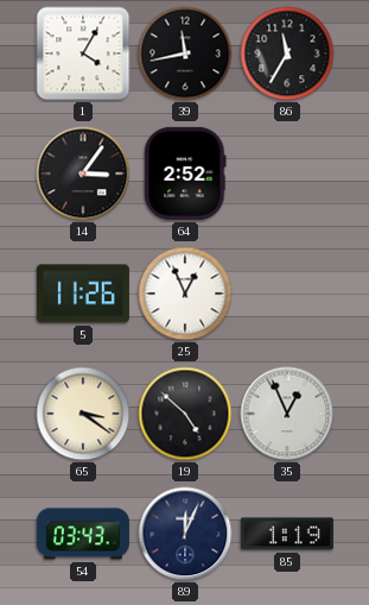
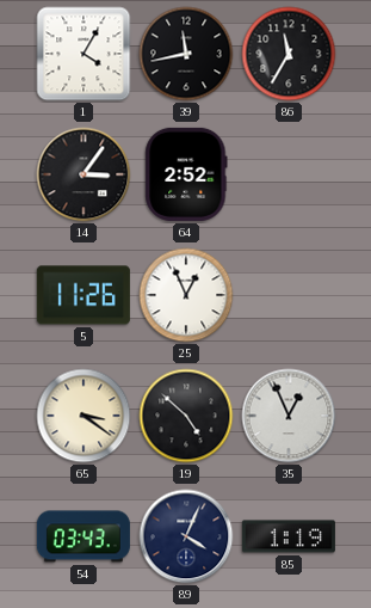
89: 12:04 -> 4:04
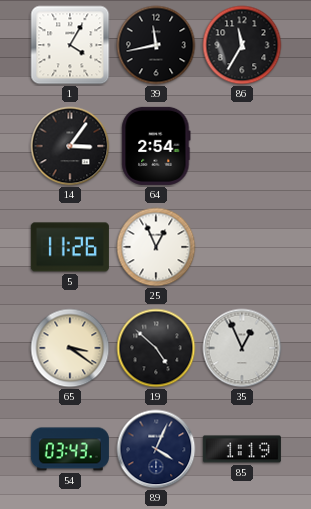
64: 2:52 -> 2:54
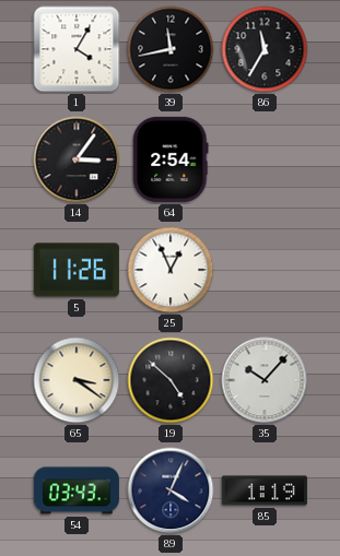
35: 12:56 -> 10:07
